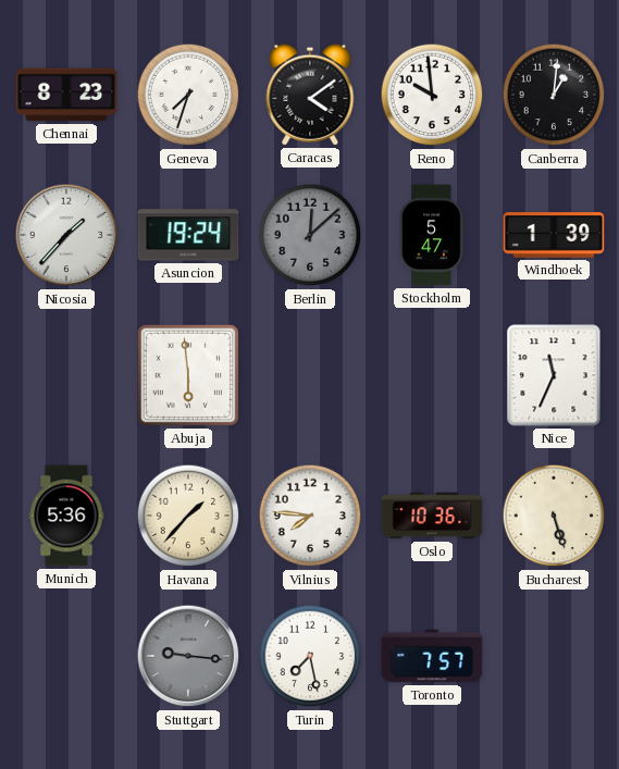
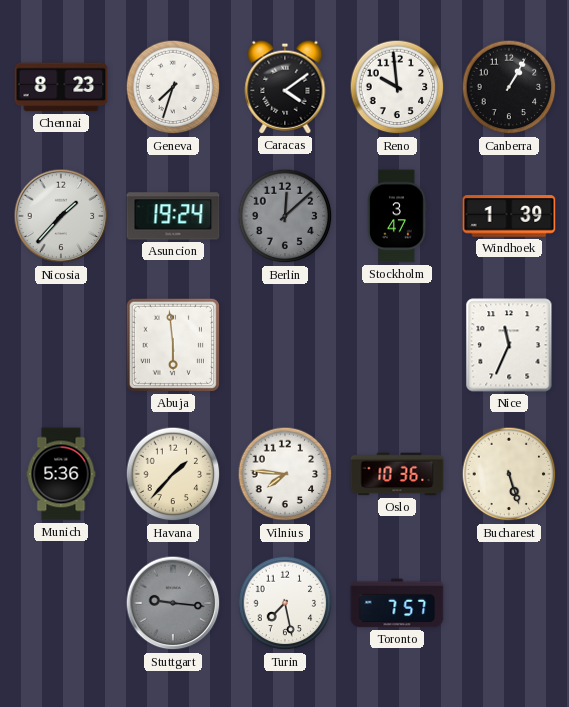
Canberra: 1:01 -> 1:05
Stockholm: 5:47 -> 3:47
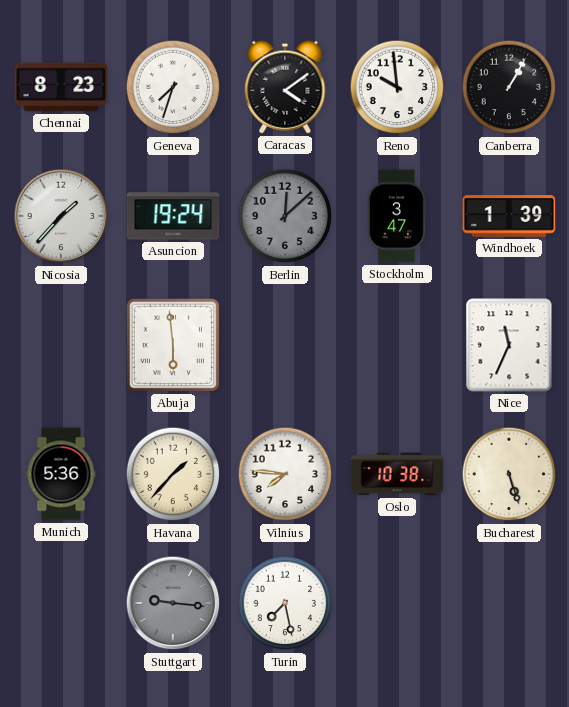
Oslo: 10:36 -> 10:38
Toronto: 7:57 -> none
